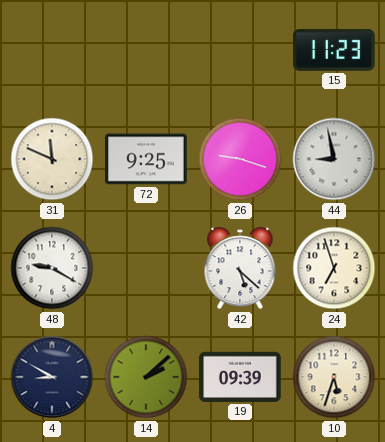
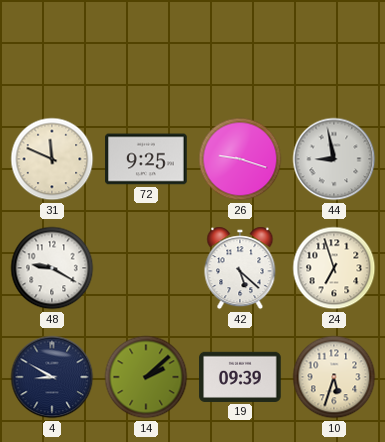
15: 11:23 -> none
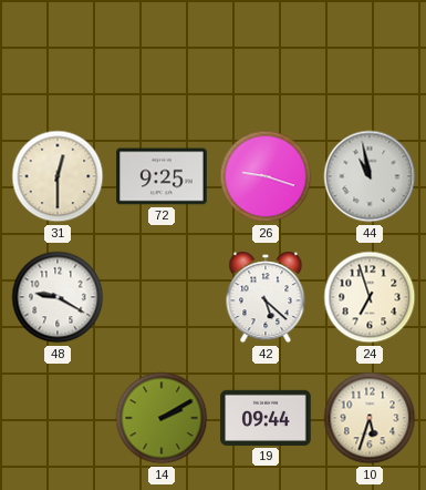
31: 11:49 -> 12:30
44: 8:58 -> 10:58
4: 8:50 -> none
14: 2:08 -> 2:10
19: 09:39 -> 09:44
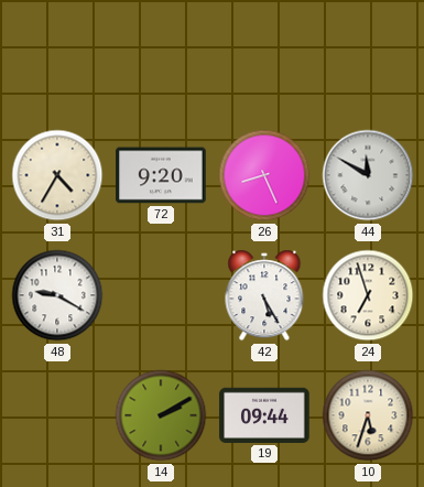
31: 12:30 -> 4:35
72: 9:25 -> 9:20
26: 9:18 -> 8:26
44: 10:58 -> 11:50
42: 5:22 -> 5:25
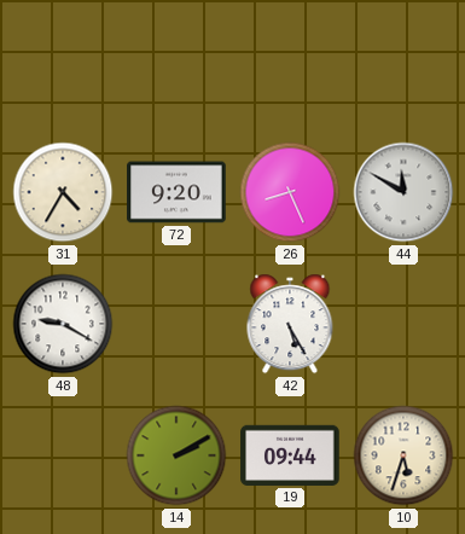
24: 6:57 -> none
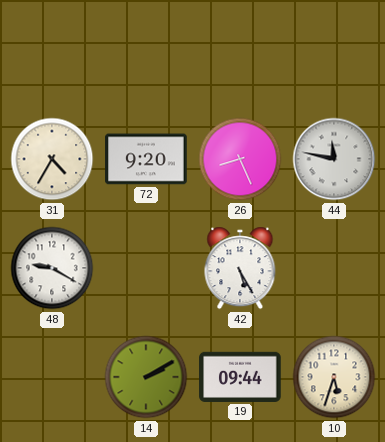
44: 11:50 -> 11:47
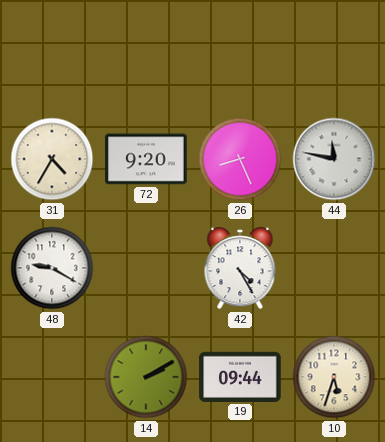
42: 5:25 -> 4:25
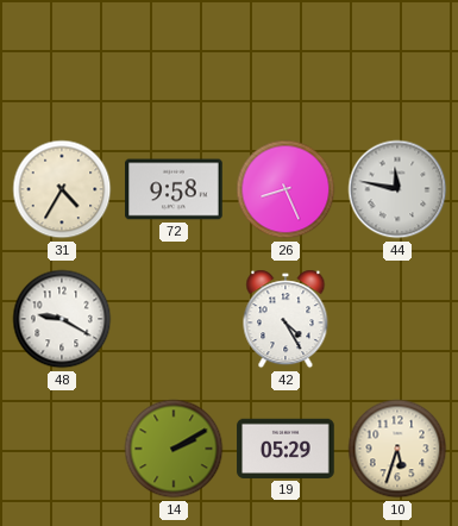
72: 9:20 -> 9:58
19: 09:44 -> 05:29
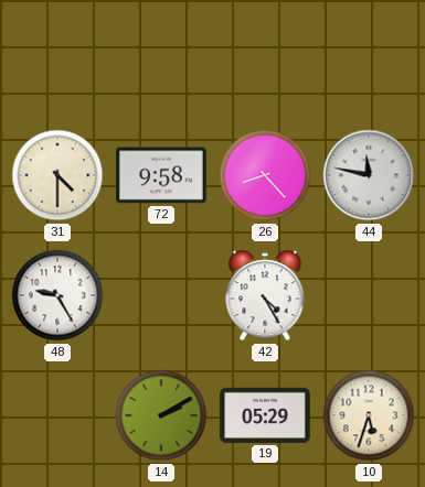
31: 4:35 -> 4:30
26: 8:26 -> 8:23
48: 9:20 -> 9:25
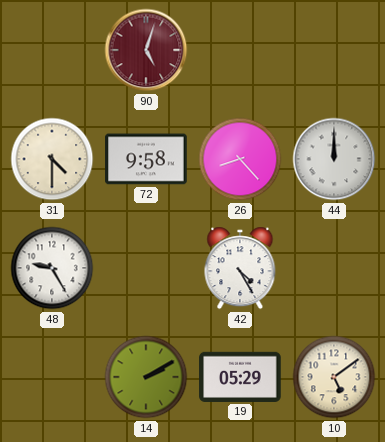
90: none -> 5:03
44: 11:47 -> 12:00
10: 5:33 -> 5:09
